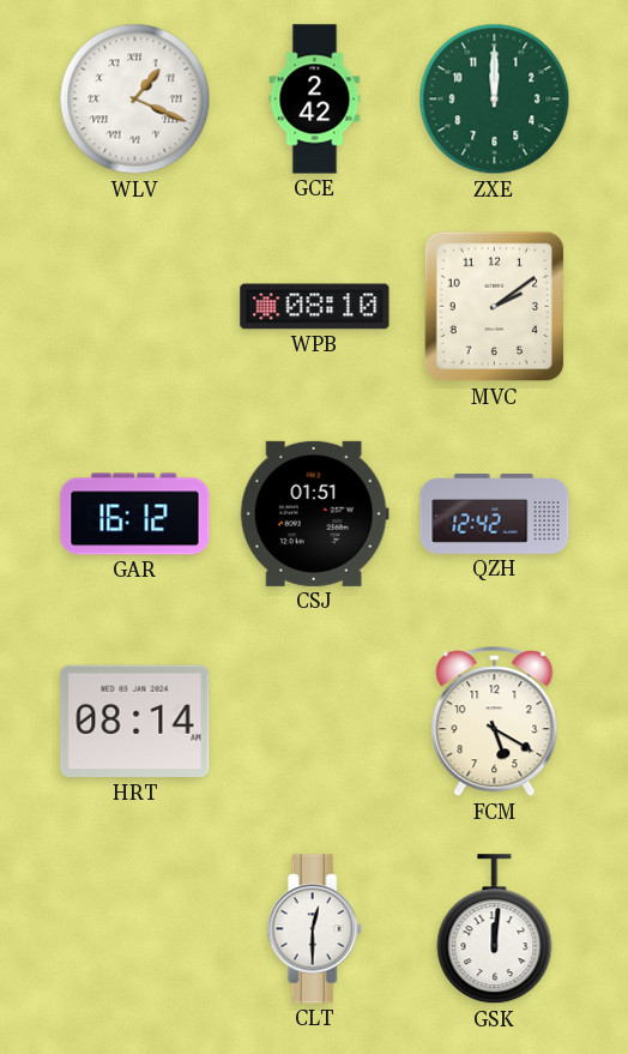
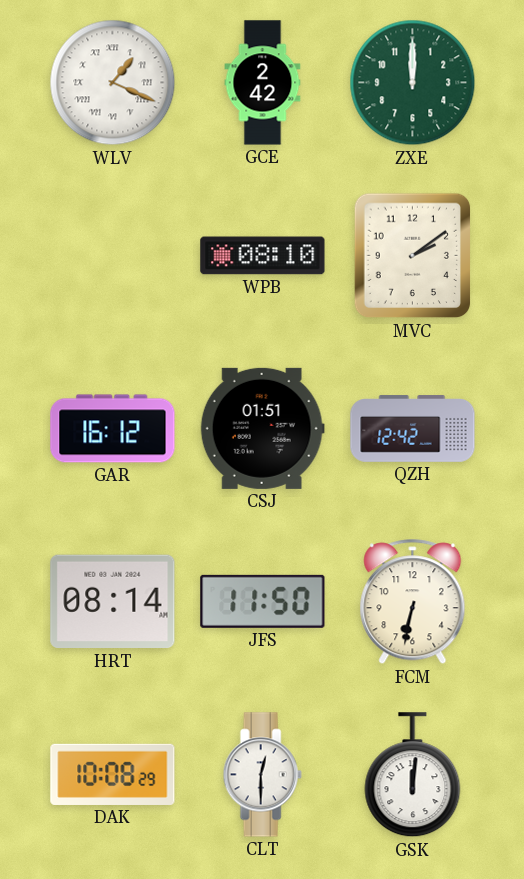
JFS: none -> 11:50
FCM: 5:20 -> 6:32
DAK: none -> 10:08
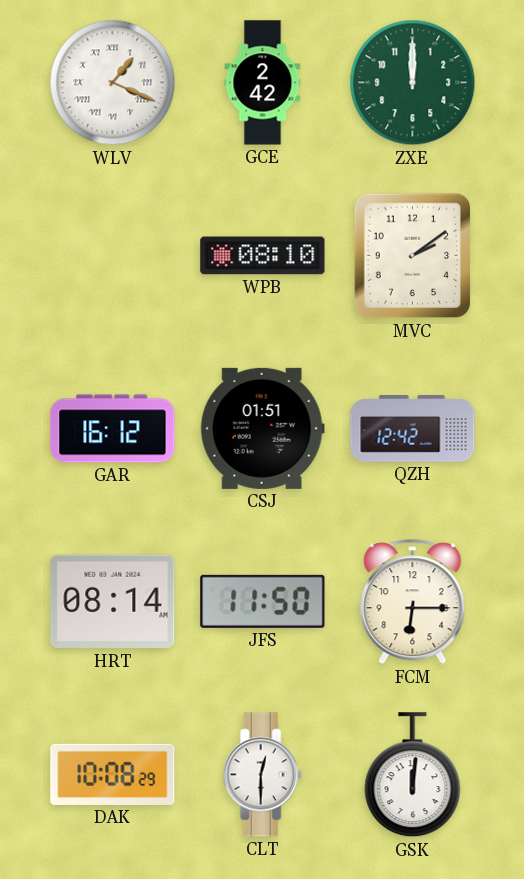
FCM: 6:32 -> 6:15
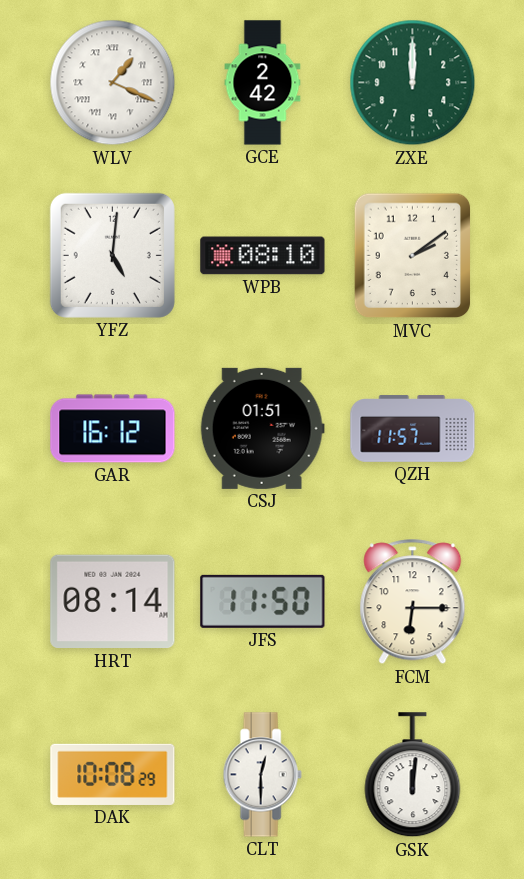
YFZ: none -> 5:01
QZH: 12:42 -> 11:57
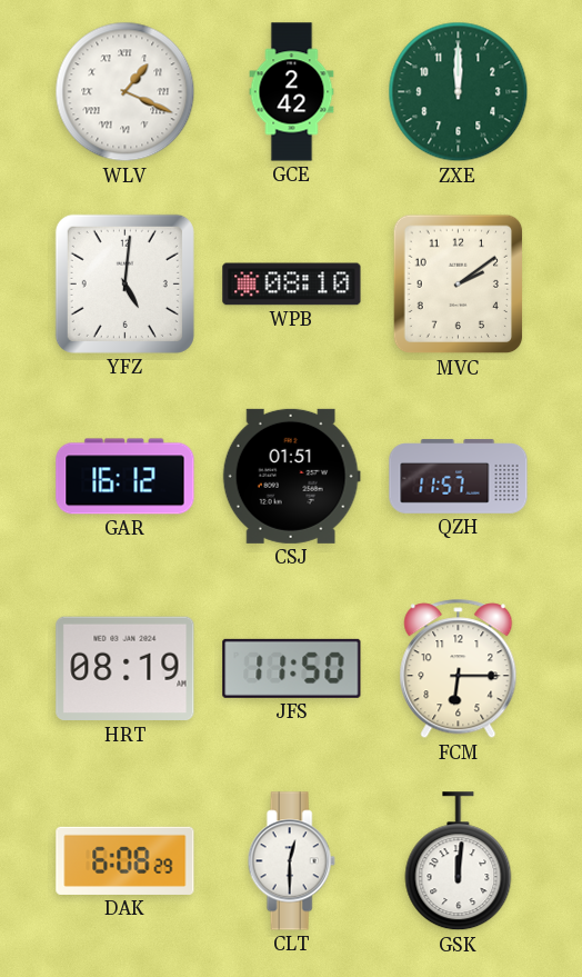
HRT: 08:14 -> 08:19
DAK: 10:08 -> 6:08
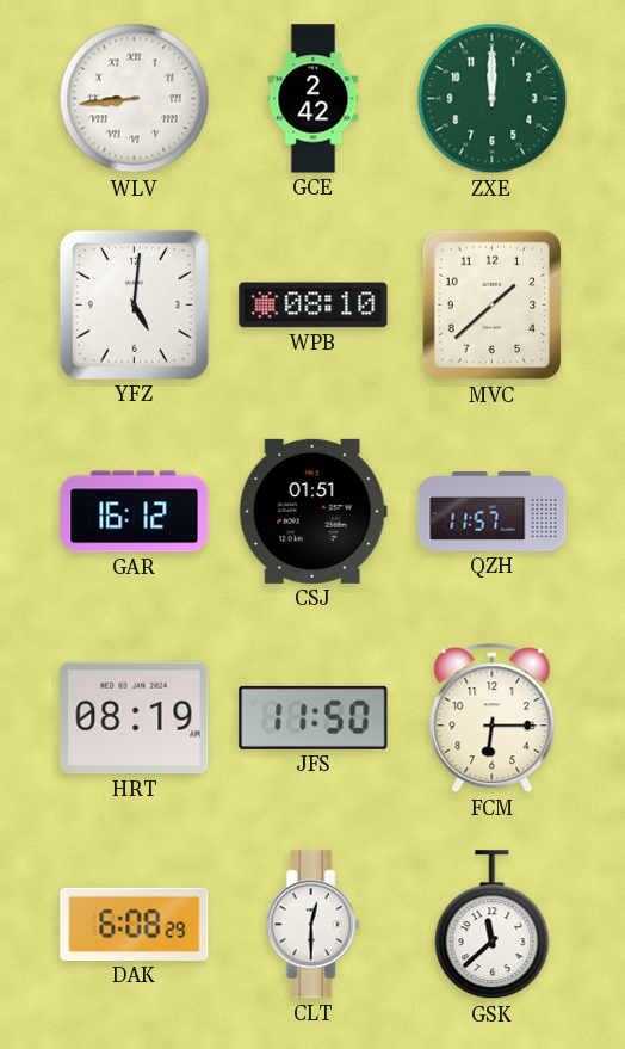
WLV: 1:19 -> 8:44
MVC: 2:09 -> 1:38
GSK: 12:01 -> 11:38
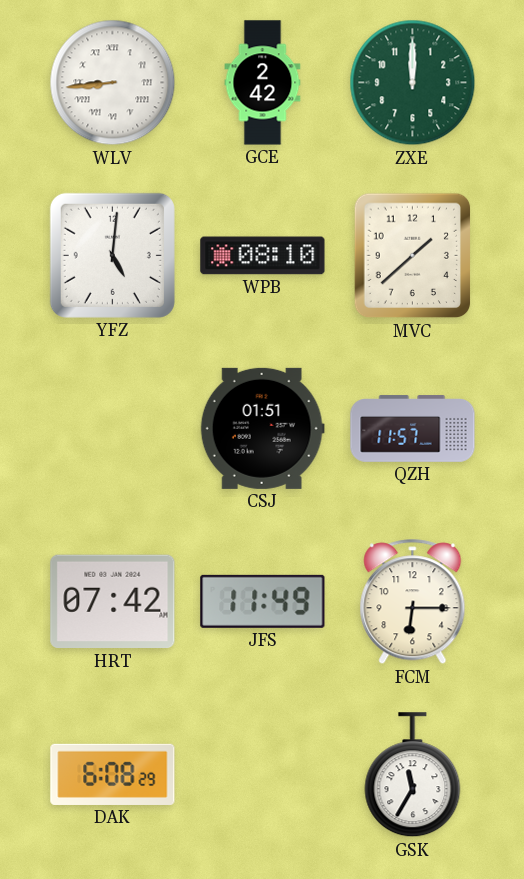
GAR: 16:12 -> none
HRT: 08:19 -> 07:42
JFS: 11:50 -> 11:49
CLT: 12:30 -> none
GSK: 11:38 -> 11:35
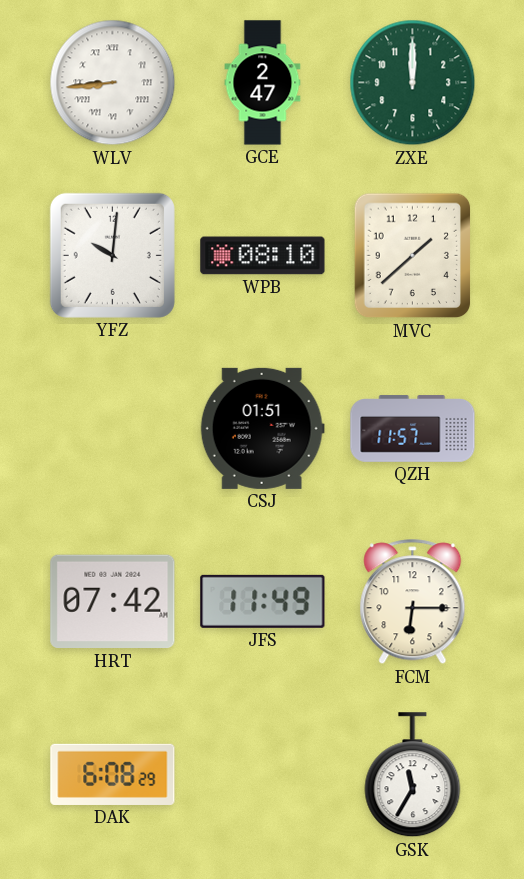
GCE: 2:42 -> 2:47
YFZ: 5:01 -> 10:01
